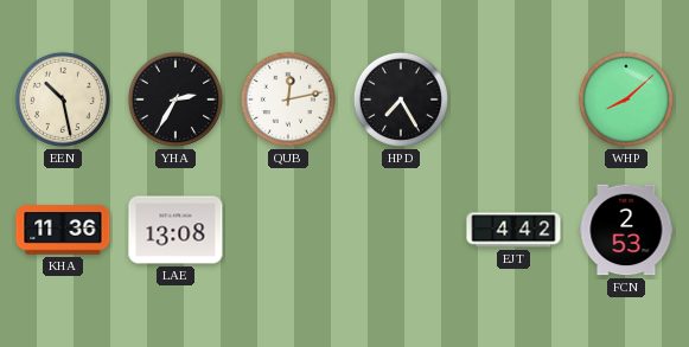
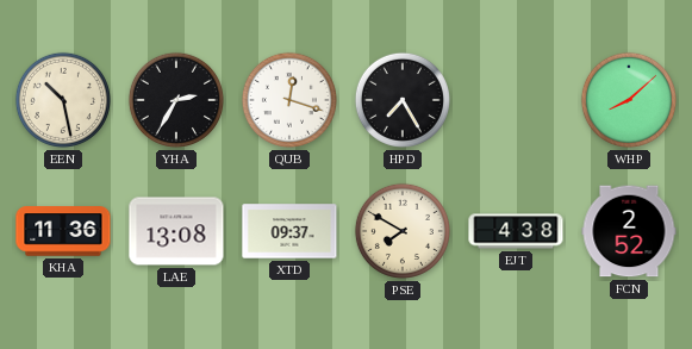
QUB: 12:13 -> 12:18
XTD: none -> 09:37
PSE: none -> 7:50
EJT: 4:42 -> 4:38
FCN: 2:53 -> 2:52
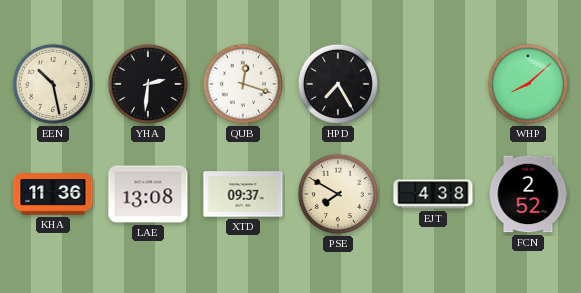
YHA: 2:35 -> 2:31
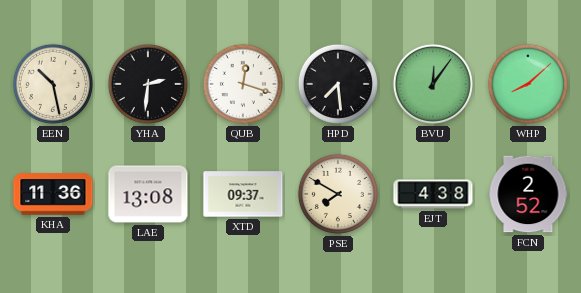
HPD: 7:25 -> 7:29
BVU: none -> 12:06
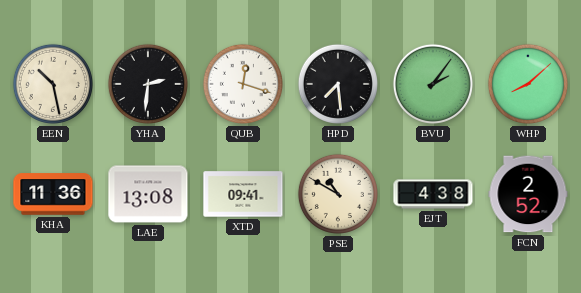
BVU: 12:06 -> 2:06
XTD: 09:37 -> 09:41
PSE: 7:50 -> 10:50
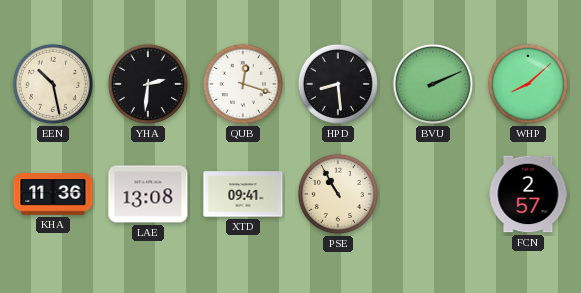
HPD: 7:29 -> 8:29
BVU: 2:06 -> 2:11
PSE: 10:50 -> 10:55
EJT: 4:38 -> none
FCN: 2:52 -> 2:57
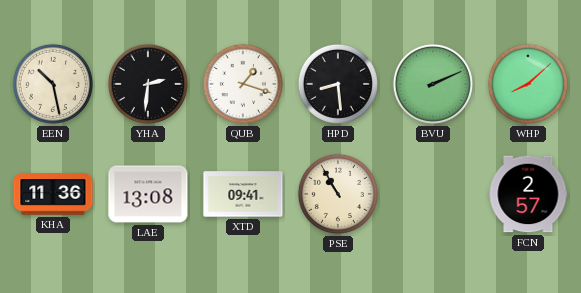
QUB: 12:18 -> 1:18
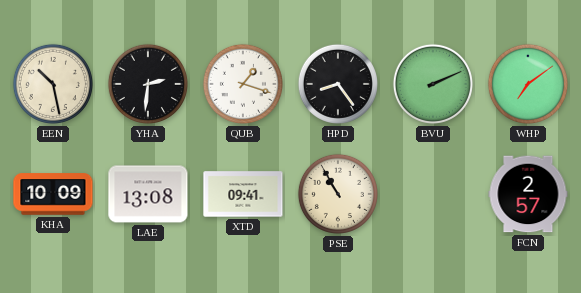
HPD: 8:29 -> 8:24
WHP: 8:08 -> 7:09
KHA: 11:36 -> 10:09
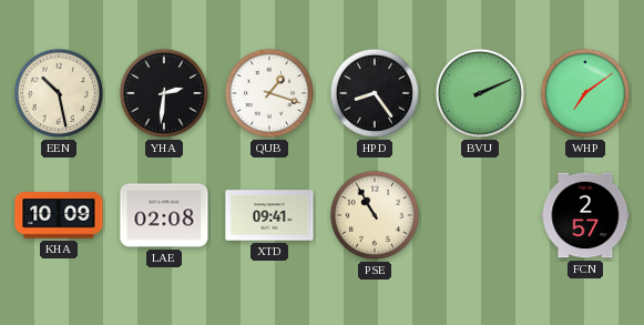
LAE: 13:08 -> 02:08
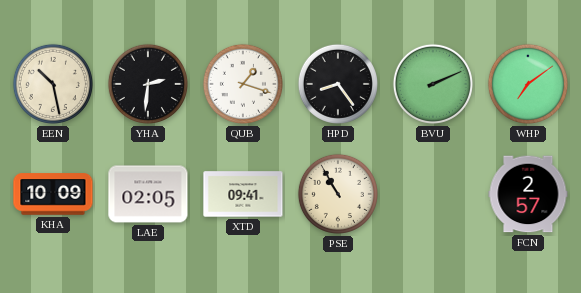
LAE: 02:08 -> 02:05
